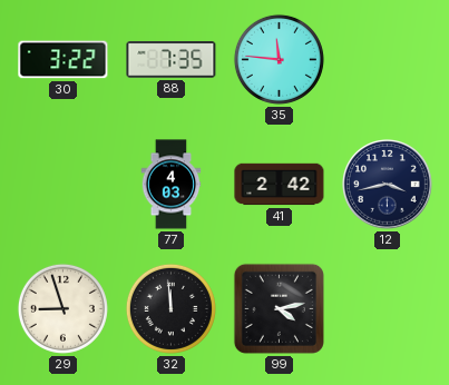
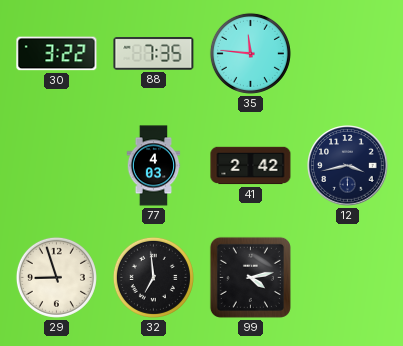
32: 11:59 -> 6:59
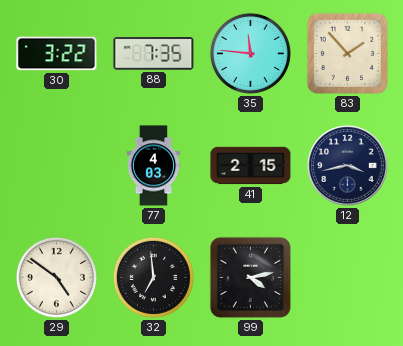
83: none -> 1:53
41: 2:42 -> 2:15
29: 8:57 -> 4:51
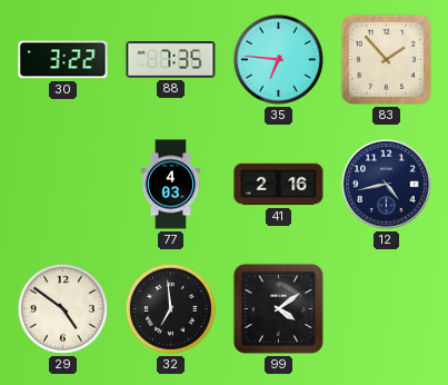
35: 11:46 -> 6:46
41: 2:15 -> 2:16
12: 3:43 -> 4:43
99: 4:13 -> 4:09
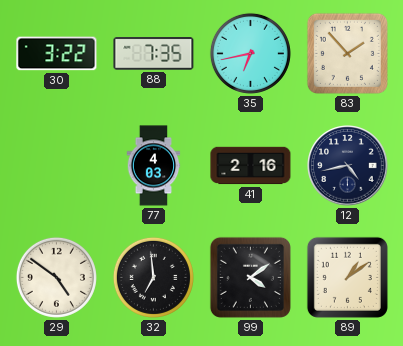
35: 6:46 -> 6:43
89: none -> 1:09
